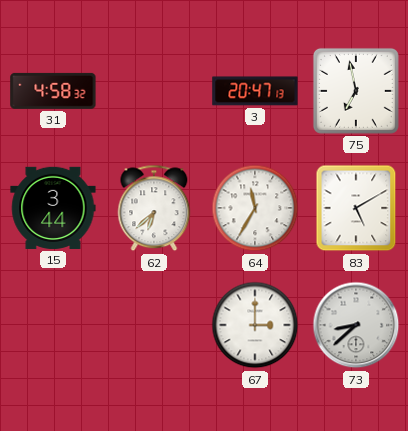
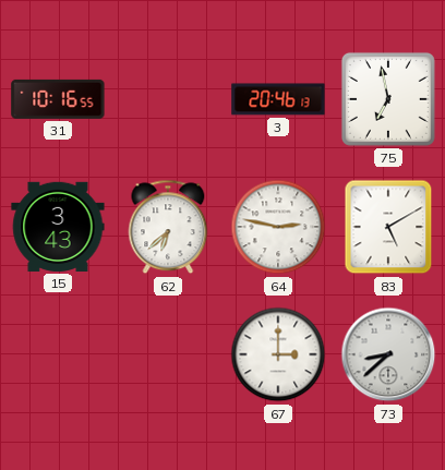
31: 4:58 -> 10:16
3: 20:47 -> 20:46
15: 3:44 -> 3:43
64: 11:35 -> 2:47
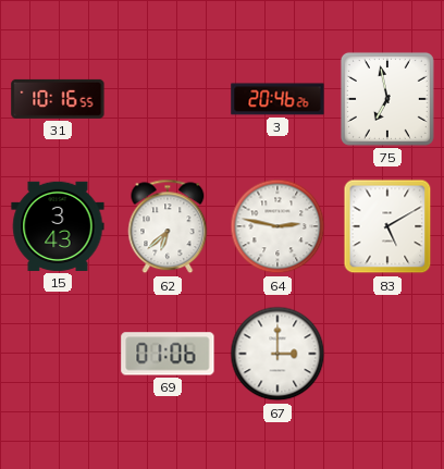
3: 20:46:13 -> 20:46:26
69: none -> 01:06
73: 8:38 -> none
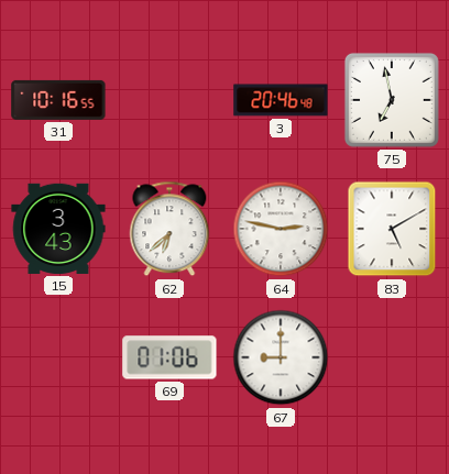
3: 20:46:26 -> 20:46:48
67: 3:00 -> 9:00
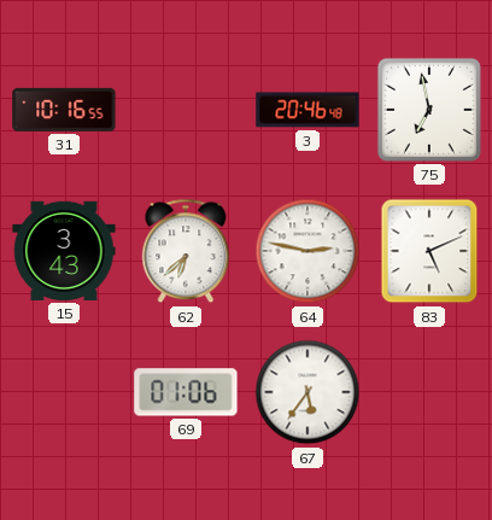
83: 5:10 -> 5:11
67: 9:00 -> 5:36
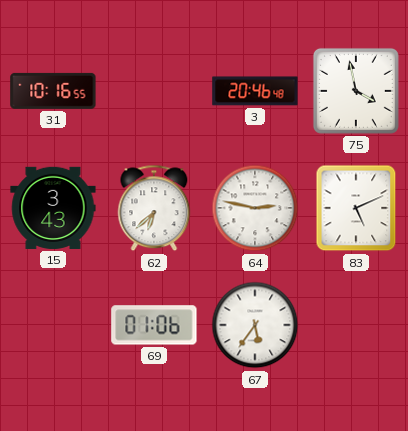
75: 6:58 -> 3:58
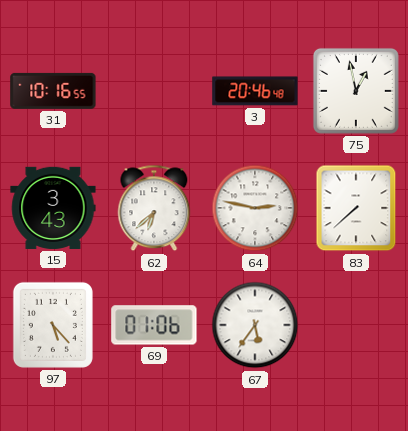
75: 3:58 -> 12:58
83: 5:11 -> 7:38
97: none -> 5:23
